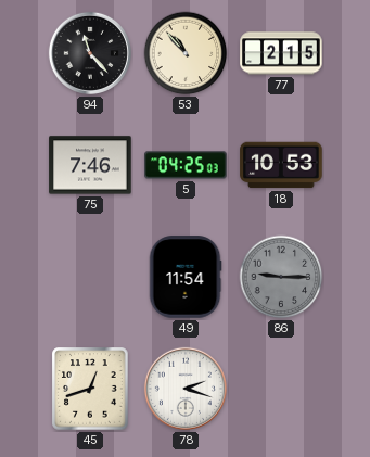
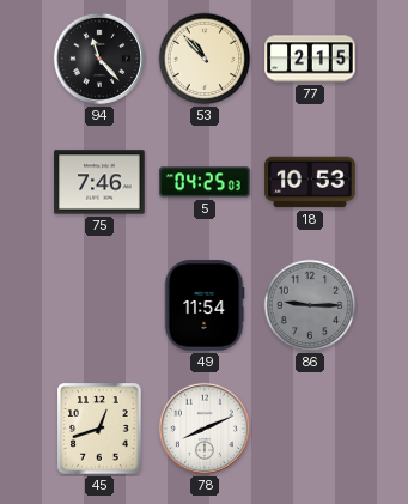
78: 2:18 -> 8:11
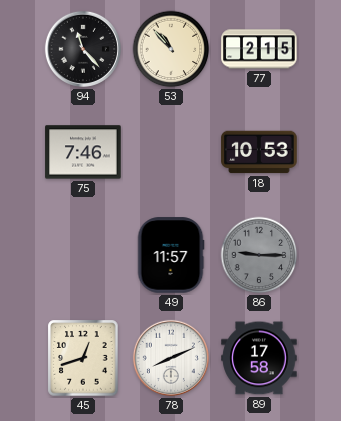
5: 04:25 -> none
49: 11:54 -> 11:57
89: none -> 17:58
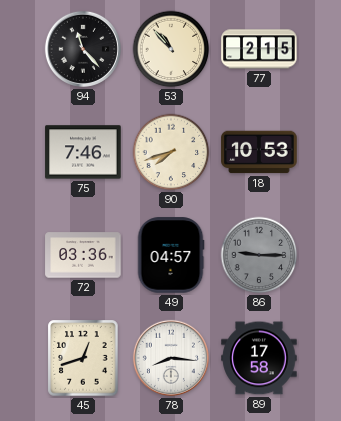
90: none -> 7:42
72: none -> 03:36
49: 11:57 -> 04:57
78: 8:11 -> 8:16
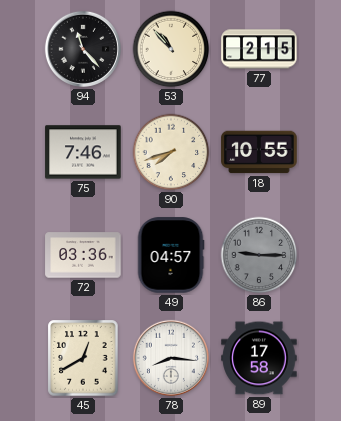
18: 10:53 -> 10:55
45: 12:42 -> 12:40
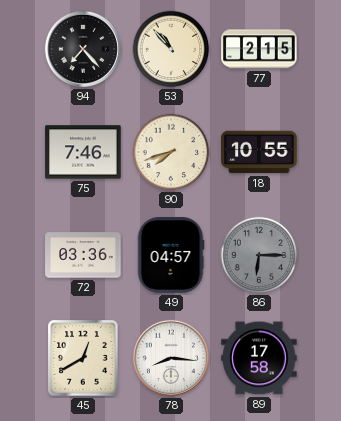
94: 11:23 -> 7:23
86: 9:15 -> 6:15
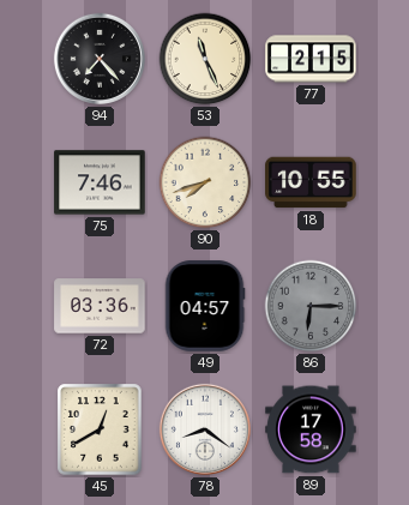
53: 10:53 -> 11:26
78: 8:16 -> 8:21
